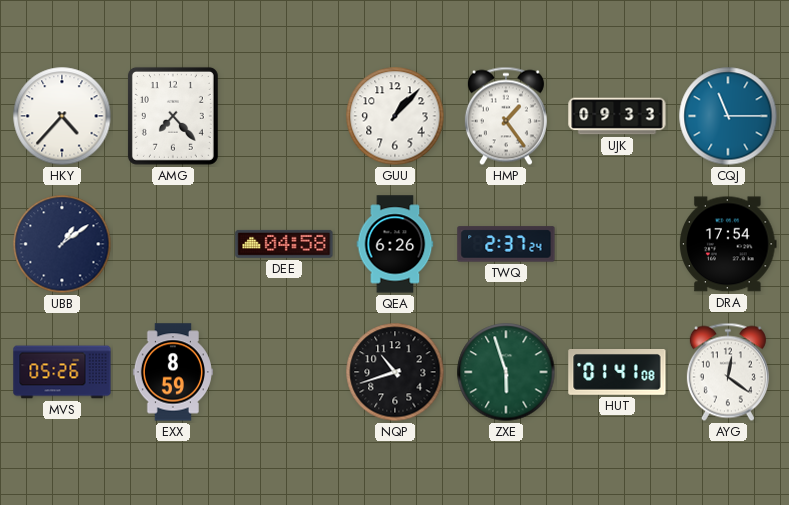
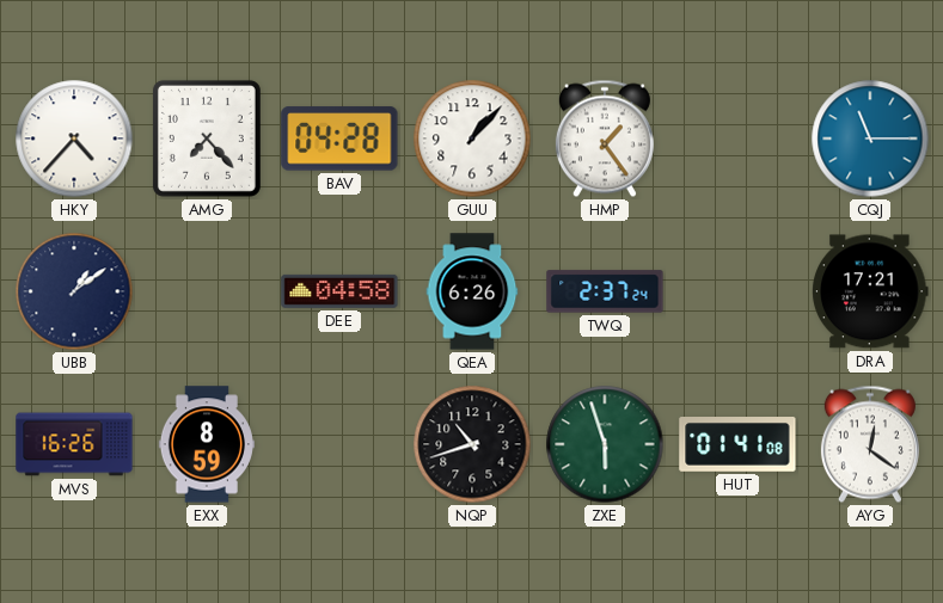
BAV: none -> 04:28
UJK: 09:33 -> none
DRA: 17:54 -> 17:21
MVS: 05:26 -> 16:26
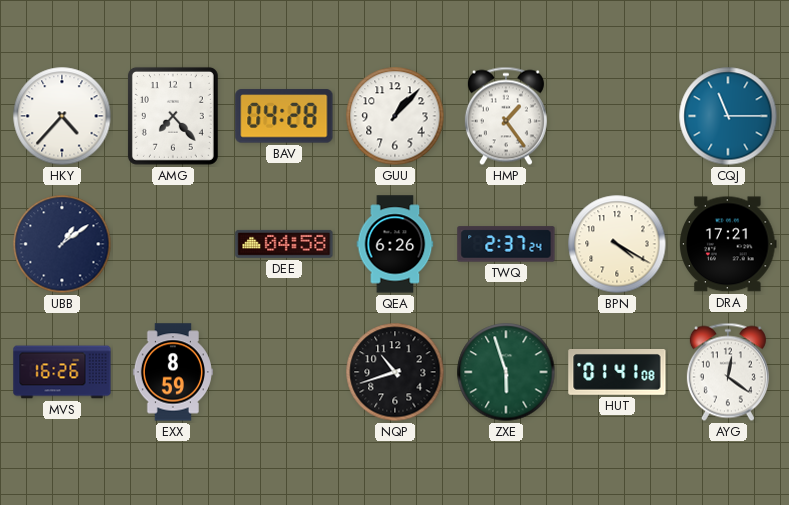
BPN: none -> 4:20
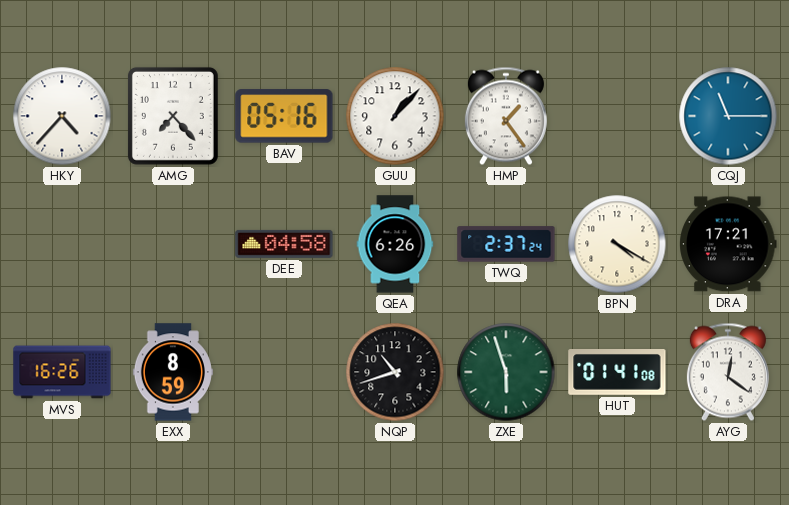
BAV: 04:28 -> 05:16
UBB: 1:09 -> none
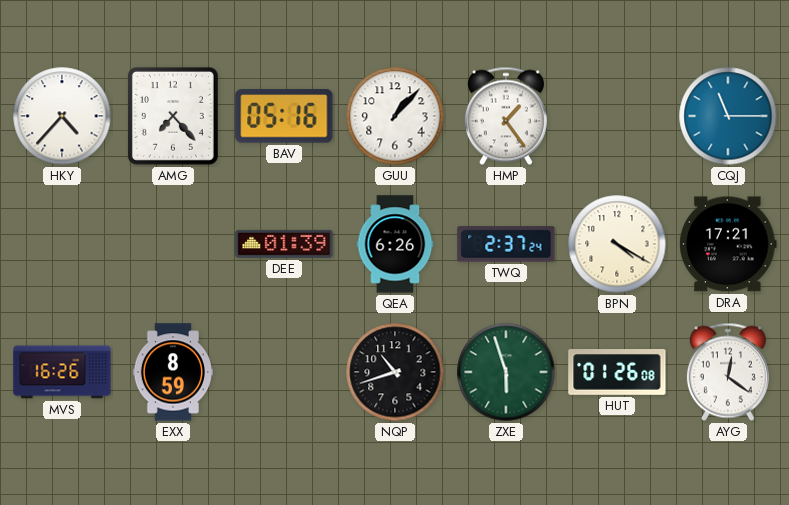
DEE: 04:58 -> 01:39
HUT: 01:41 -> 01:26
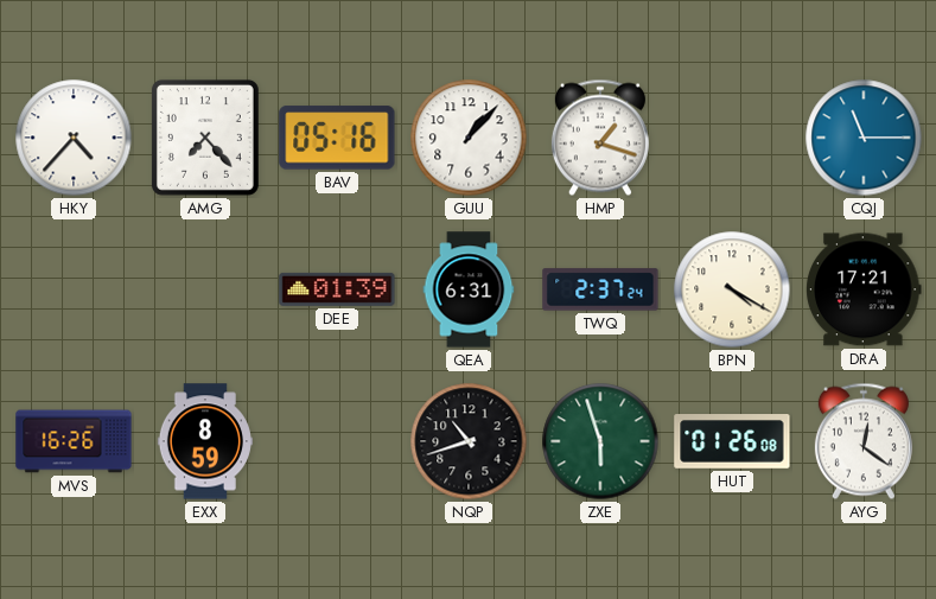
HMP: 1:24 -> 1:18
QEA: 6:26 -> 6:31
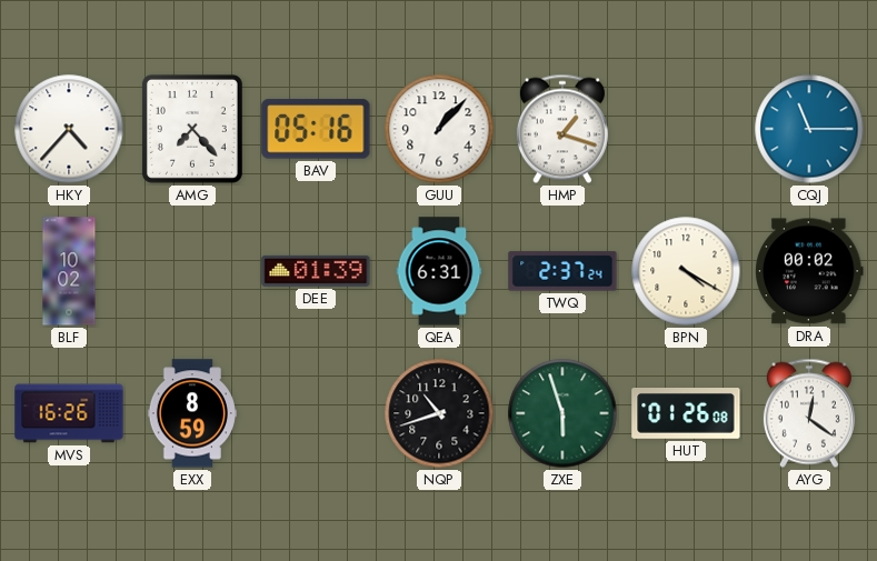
BLF: none -> 10:02
DRA: 17:21 -> 00:02
